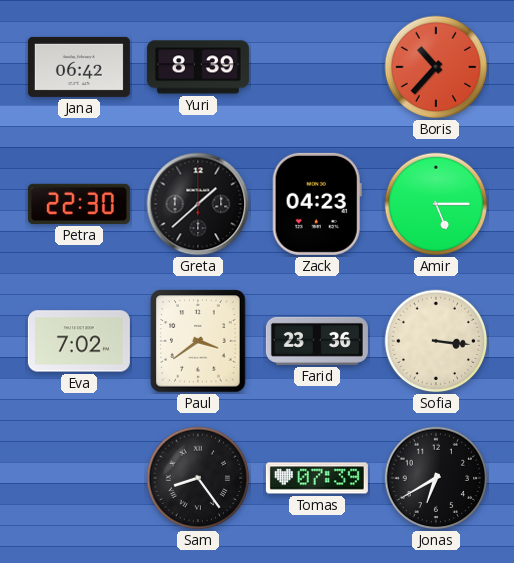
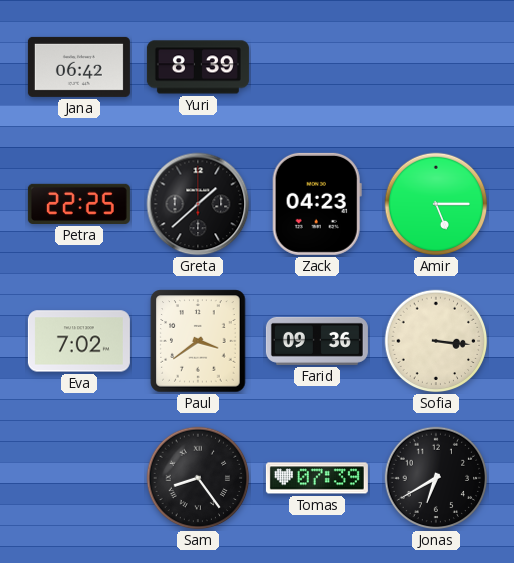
Boris: 10:37 -> none
Petra: 22:30 -> 22:25
Farid: 23:36 -> 09:36
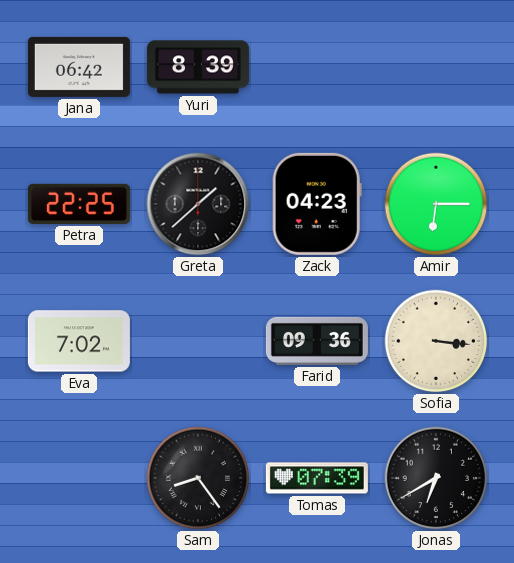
Amir: 5:15 -> 6:15
Paul: 3:39 -> none
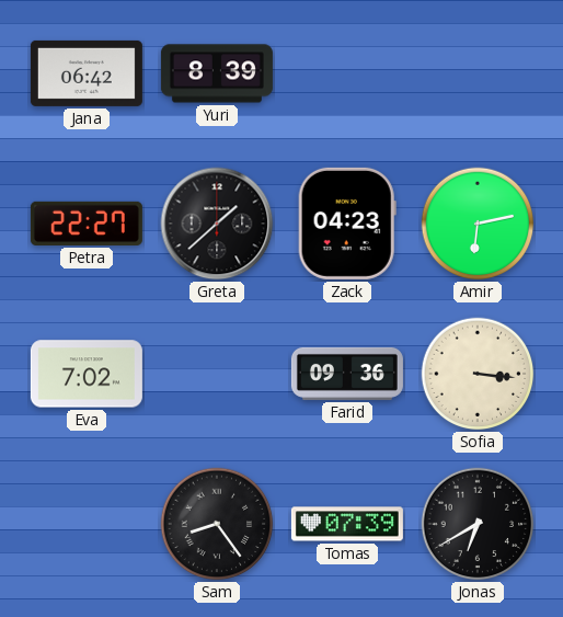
Petra: 22:25 -> 22:27
Amir: 6:15 -> 6:13
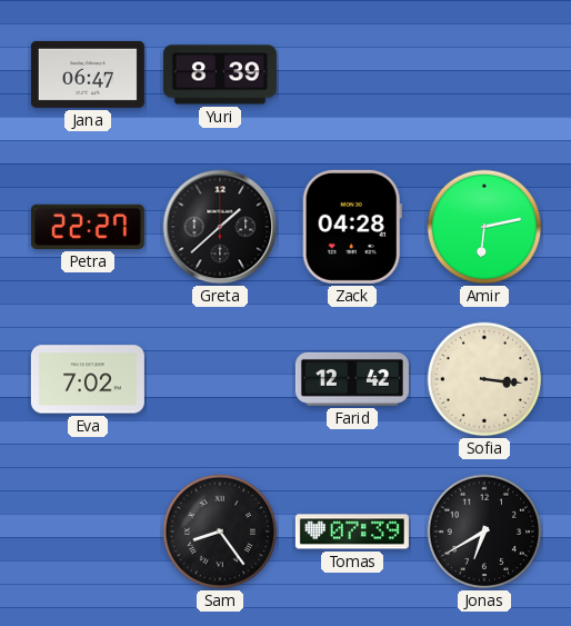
Jana: 06:42 -> 06:47
Zack: 04:23 -> 04:28
Farid: 09:36 -> 12:42
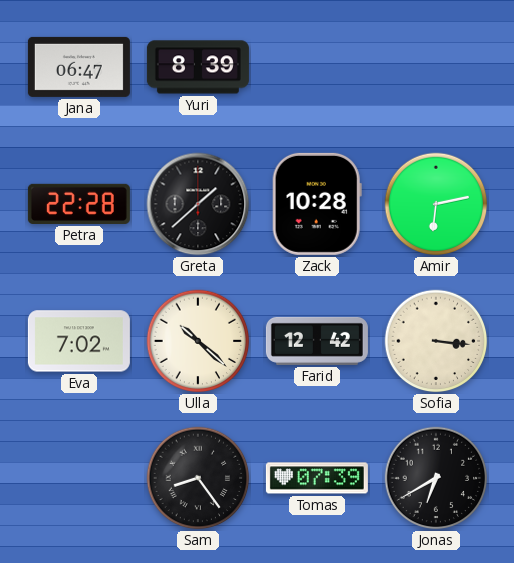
Petra: 22:27 -> 22:28
Zack: 04:28 -> 10:28
Ulla: none -> 10:22
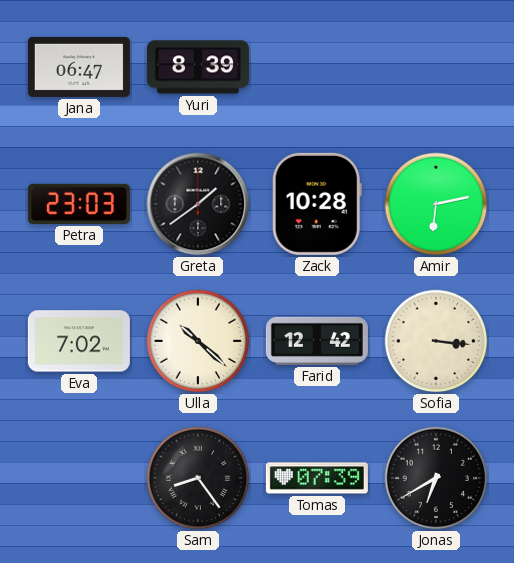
Petra: 22:28 -> 23:03
Greta: 1:38 -> 1:39
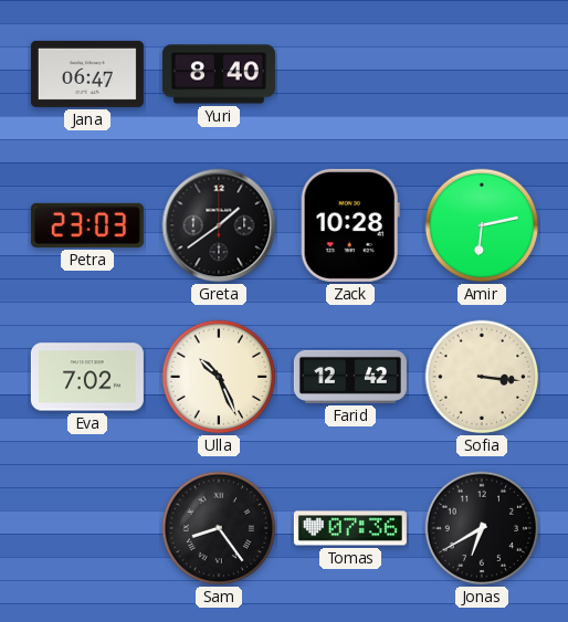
Yuri: 8:39 -> 8:40
Ulla: 10:22 -> 10:26
Tomas: 07:39 -> 07:36
